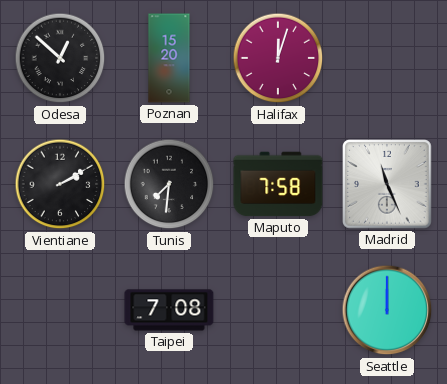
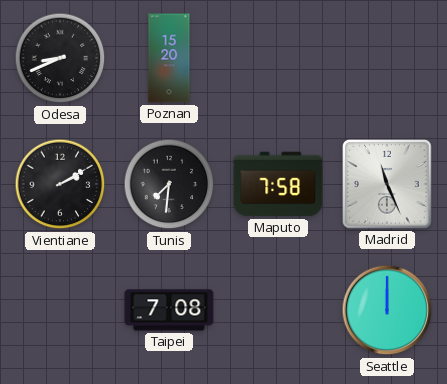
Odesa: 12:52 -> 8:41
Halifax: 12:03 -> none
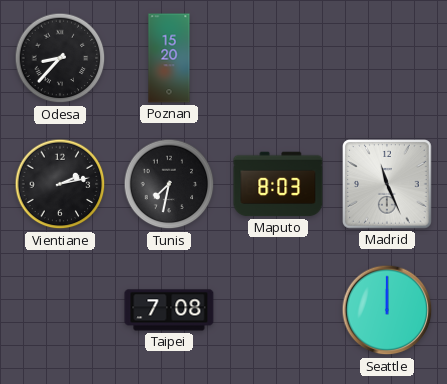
Odesa: 8:41 -> 8:37
Vientiane: 2:10 -> 2:13
Tunis: 7:31 -> 7:32
Maputo: 7:58 -> 8:03
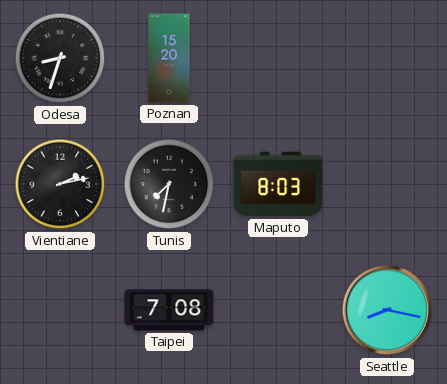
Odesa: 8:37 -> 8:33
Madrid: 11:26 -> none
Seattle: 12:00 -> 8:17
